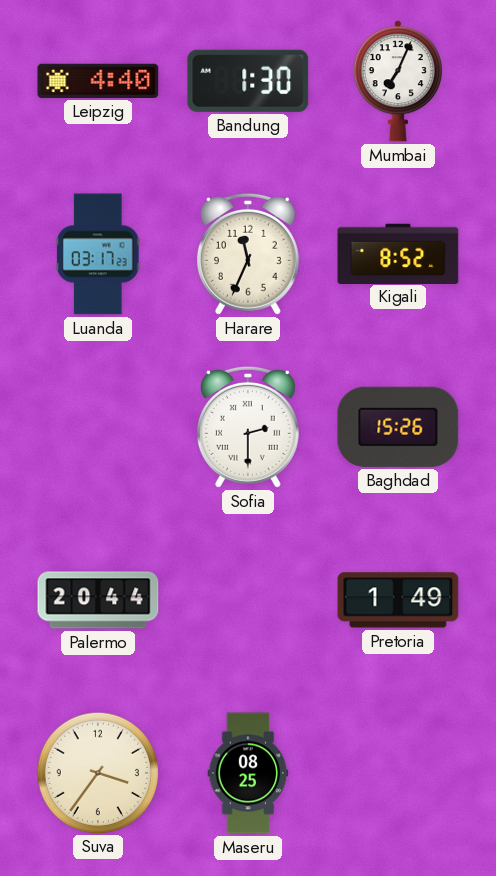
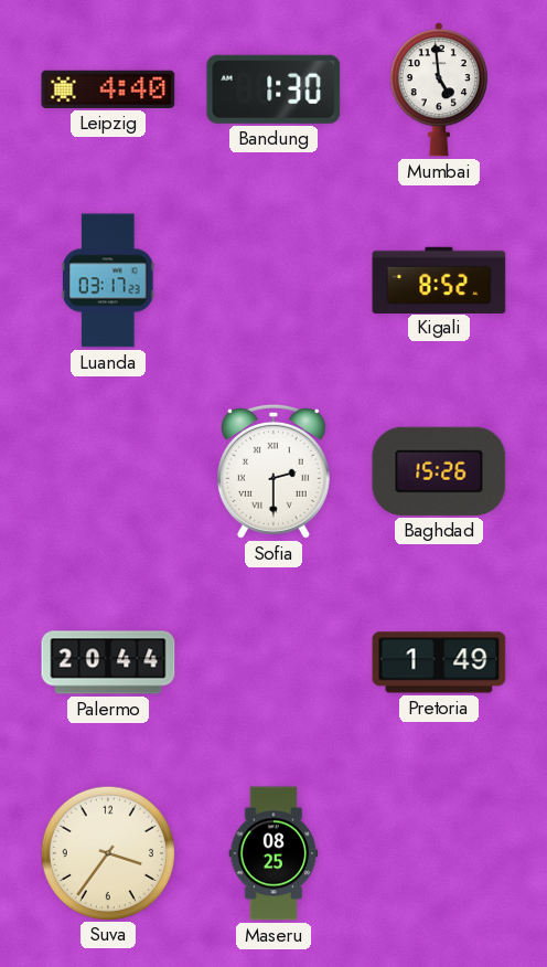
Mumbai: 7:04 -> 4:59
Harare: 11:34 -> none
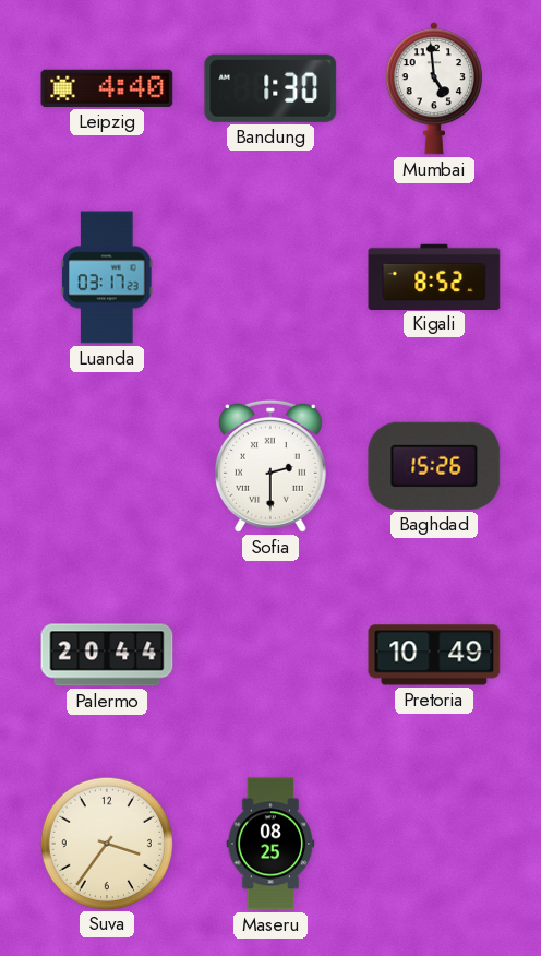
Pretoria: 1:49 -> 10:49
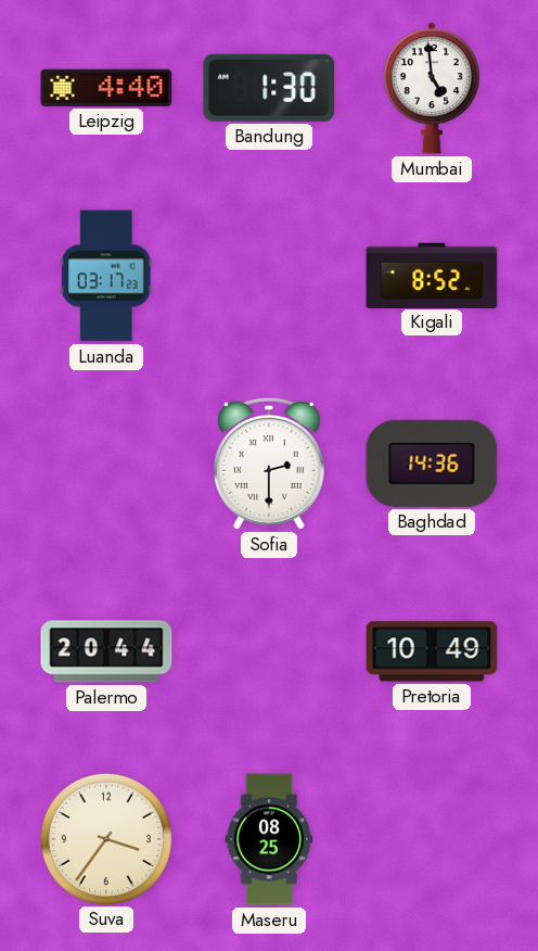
Baghdad: 15:26 -> 14:36
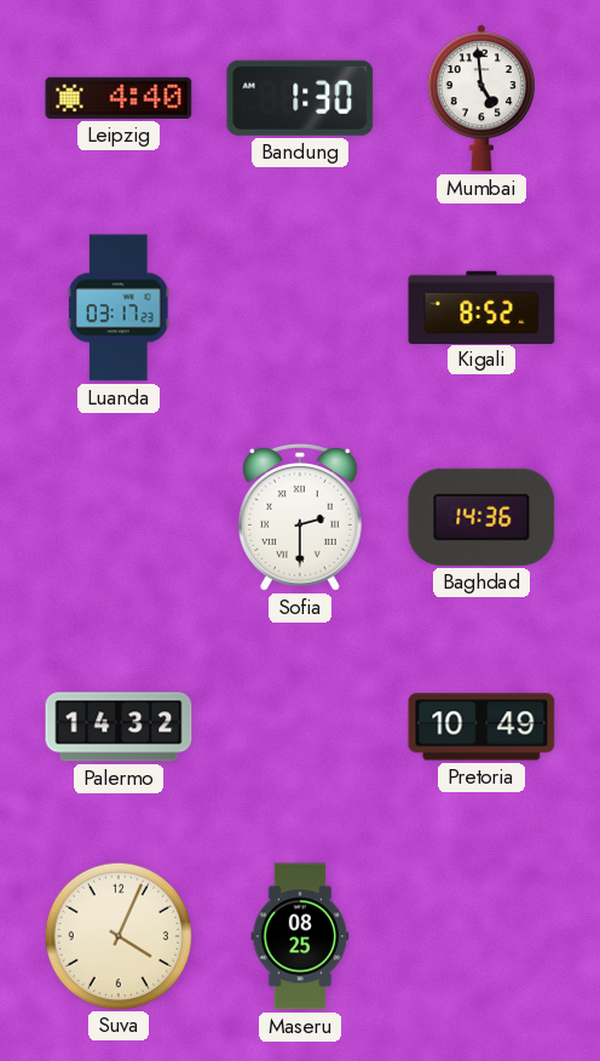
Palermo: 20:44 -> 14:32
Suva: 3:36 -> 4:04
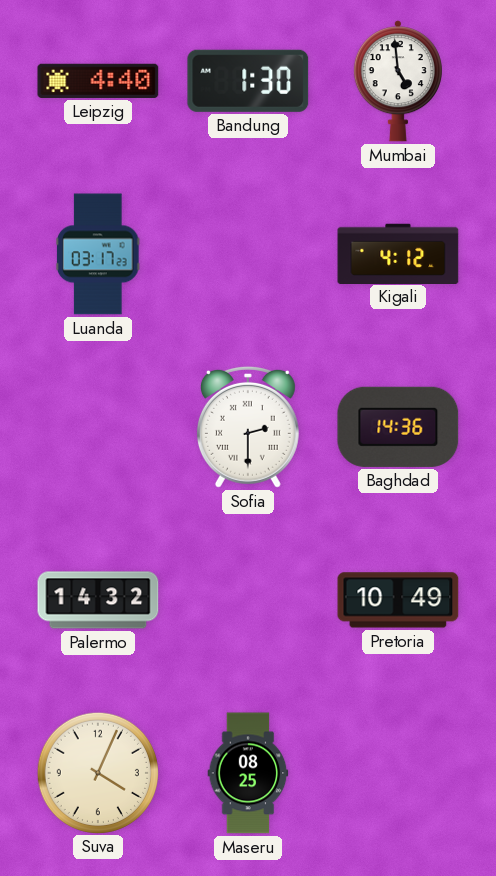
Kigali: 8:52 -> 4:12
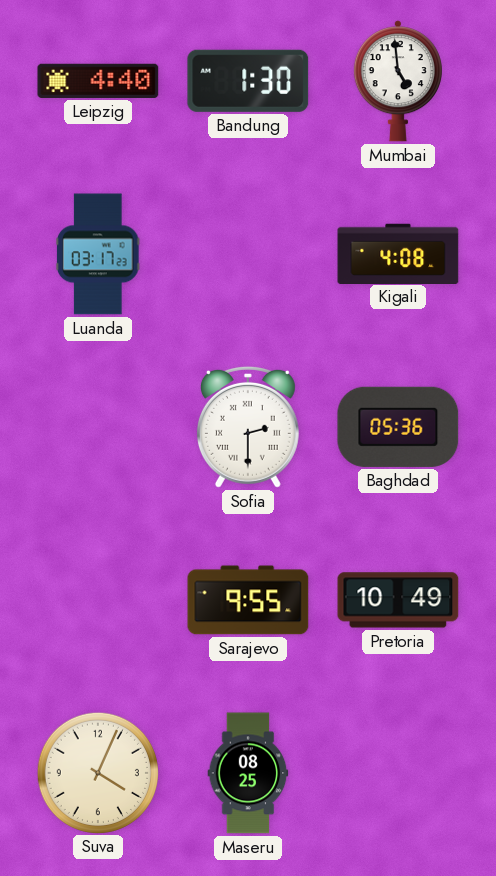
Kigali: 4:12 -> 4:08
Baghdad: 14:36 -> 05:36
Palermo: 14:32 -> none
Sarajevo: none -> 9:55
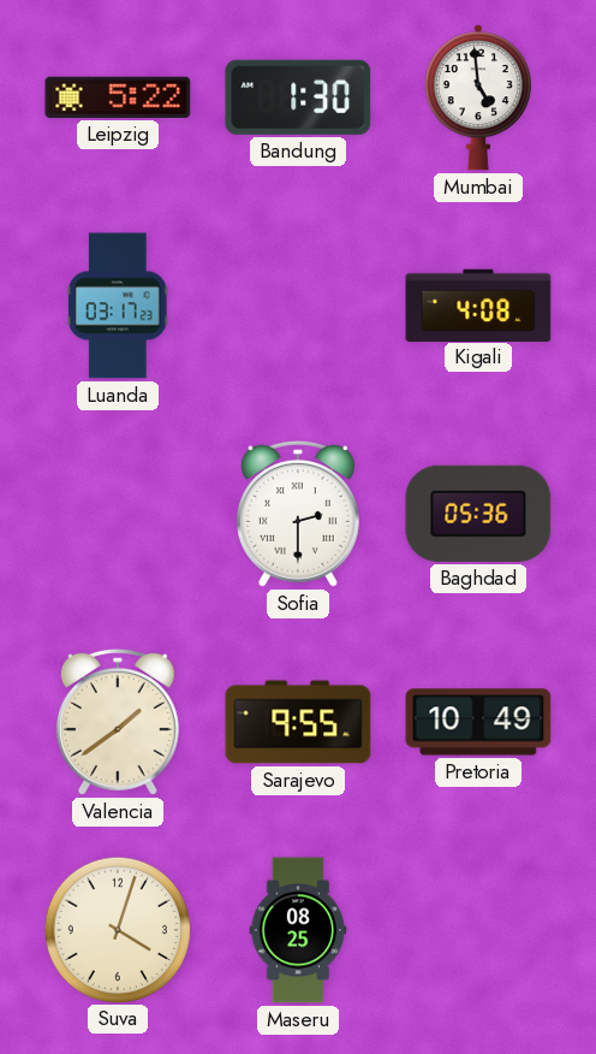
Leipzig: 4:40 -> 5:22
Valencia: none -> 1:39
Suva: 4:04 -> 4:03
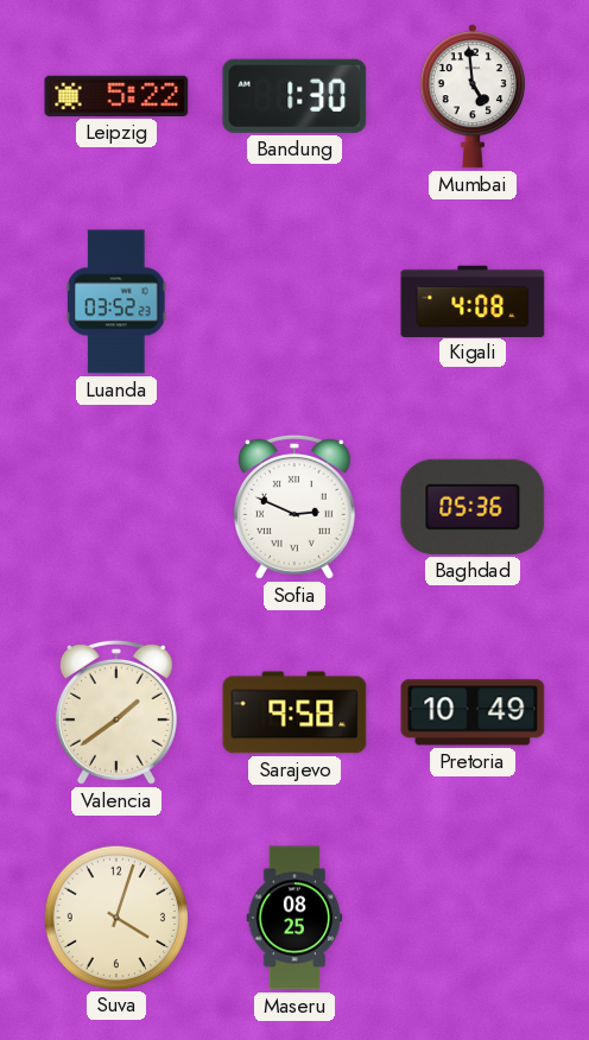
Luanda: 03:17 -> 03:52
Sofia: 2:30 -> 2:49
Sarajevo: 9:55 -> 9:58
